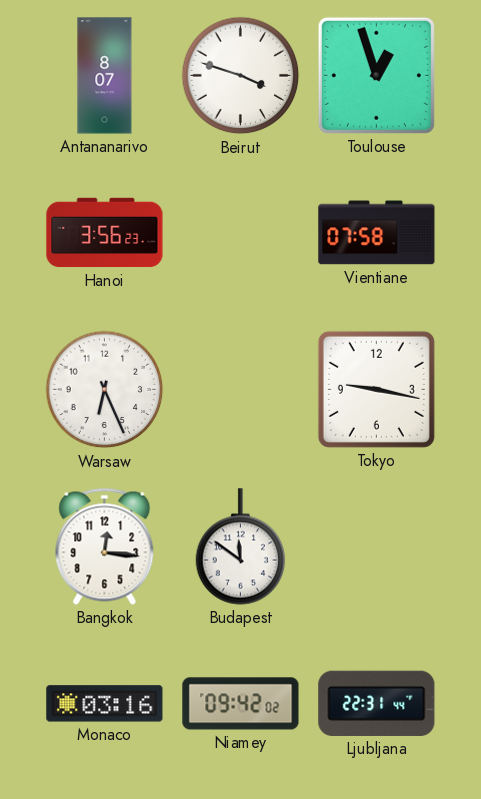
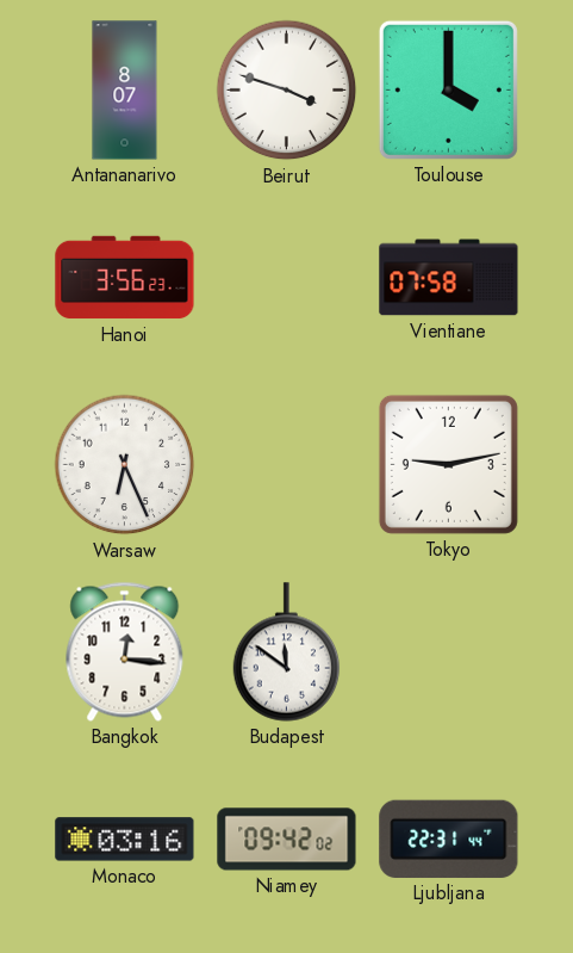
Toulouse: 12:57 -> 4:00
Tokyo: 9:17 -> 9:13
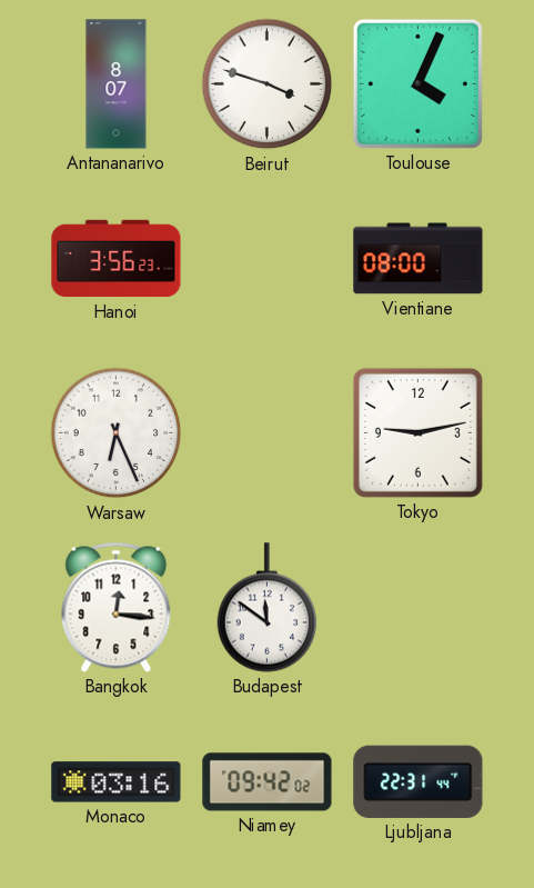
Toulouse: 4:00 -> 4:04
Vientiane: 07:58 -> 08:00
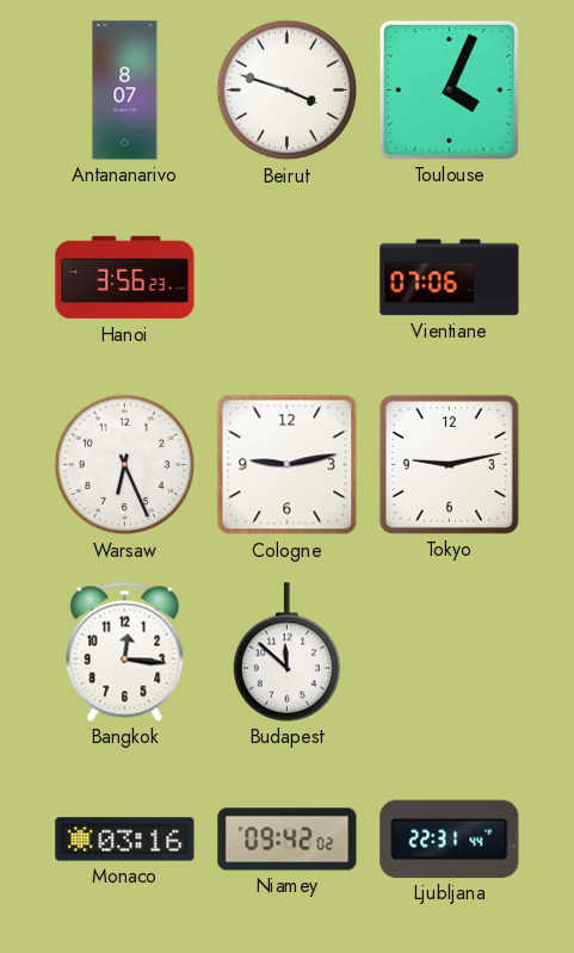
Vientiane: 08:00 -> 07:06
Cologne: none -> 9:13
Budapest: 11:51 -> 11:52
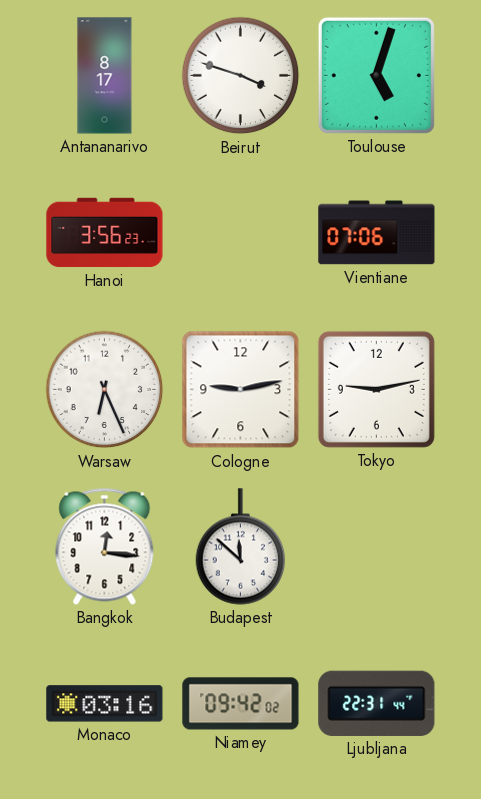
Antananarivo: 8:07 -> 8:17
Toulouse: 4:04 -> 5:03
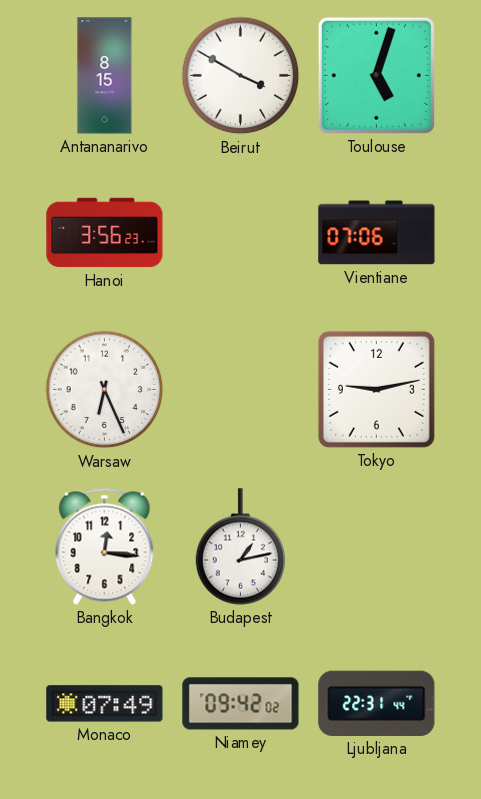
Antananarivo: 8:17 -> 8:15
Beirut: 3:48 -> 3:50
Cologne: 9:13 -> none
Budapest: 11:52 -> 1:13
Monaco: 03:16 -> 07:49
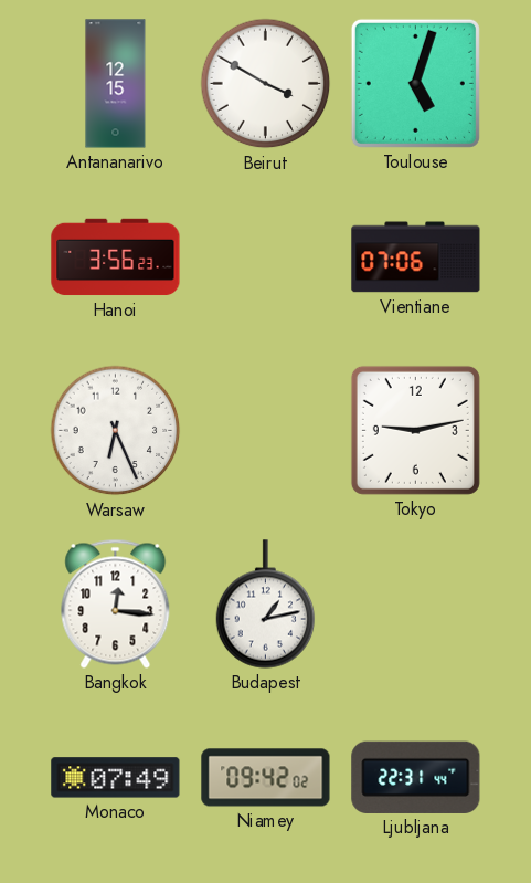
Antananarivo: 8:15 -> 12:15
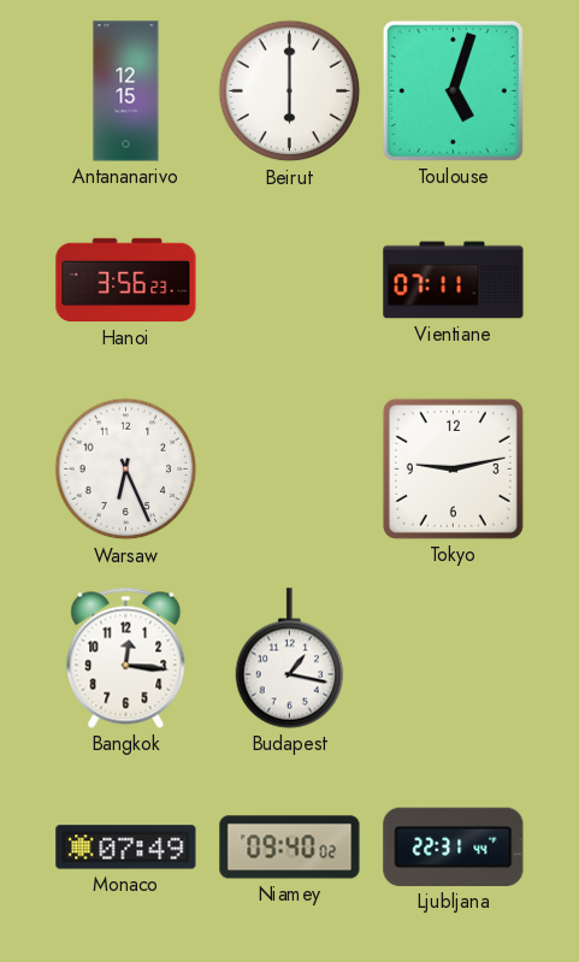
Beirut: 3:50 -> 6:00
Vientiane: 07:06 -> 07:11
Budapest: 1:13 -> 1:17
Niamey: 09:42 -> 09:40
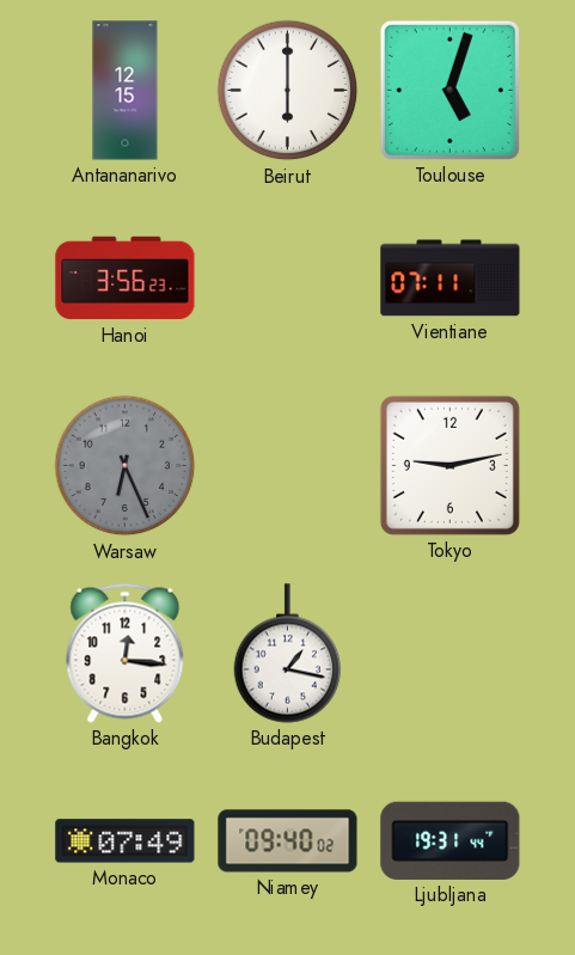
Warsaw dial: white -> grey
Ljubljana: 22:31 -> 19:31
